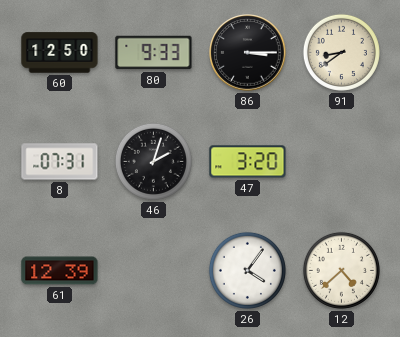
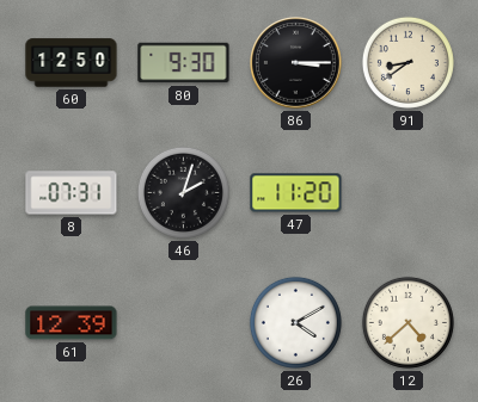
80: 9:33 -> 9:30
47: 3:20 -> 11:20
26: 4:06 -> 4:10
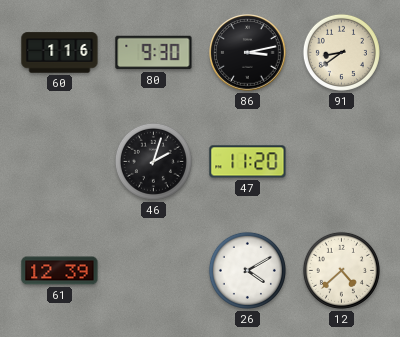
60: 12:50 -> 1:16
86: 3:15 -> 3:13
8: 07:31 -> none
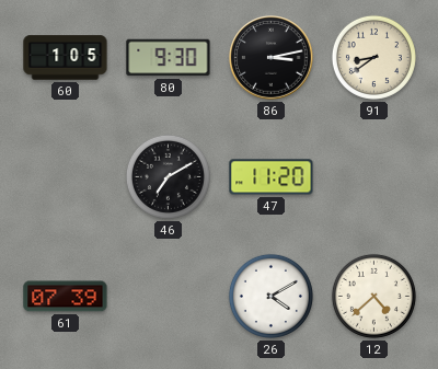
60: 1:16 -> 1:05
46: 2:03 -> 7:10
61: 12:39 -> 07:39
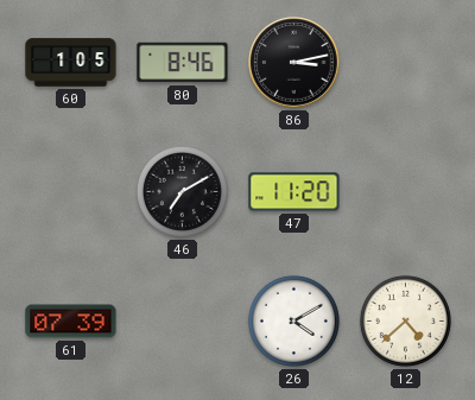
80: 9:30 -> 8:46
91: 8:39 -> none
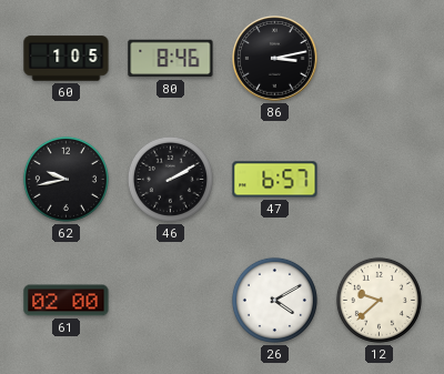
62: none -> 9:43
46: 7:10 -> 2:10
47: 11:20 -> 6:57
61: 07:39 -> 02:00
12: 4:38 -> 9:38
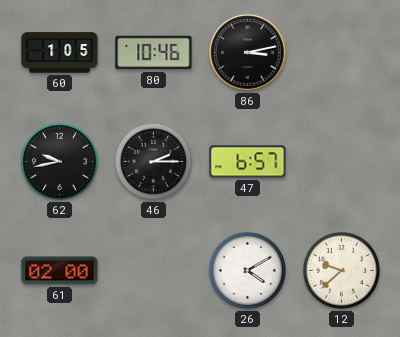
80: 8:46 -> 10:46
46: 2:10 -> 2:15
